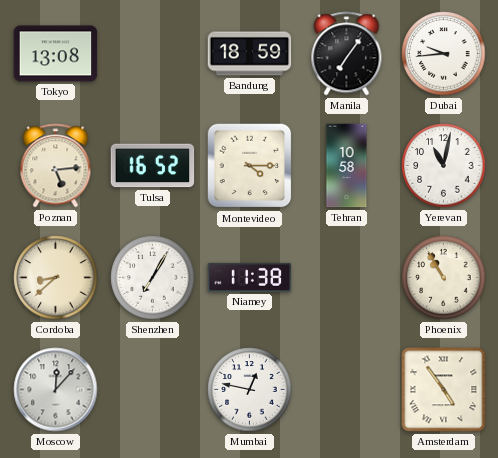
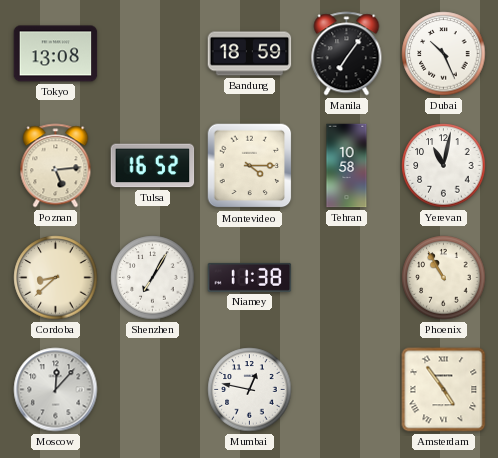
Dubai: 9:44 -> 10:26
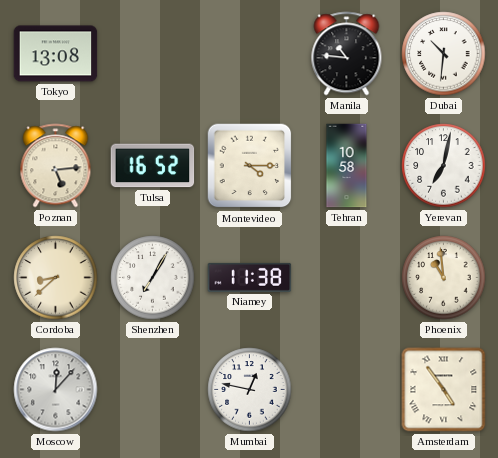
Bandung: 18:59 -> none
Manila: 7:06 -> 10:46
Dubai: 10:26 -> 10:31
Yerevan: 11:02 -> 7:02
Phoenix: 10:55 -> 10:59
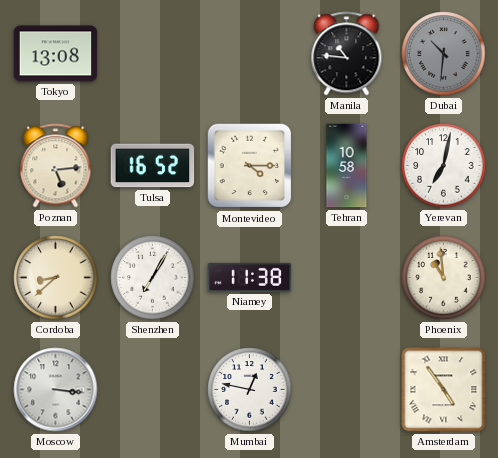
Dubai dial: white -> grey
Moscow: 12:07 -> 3:16
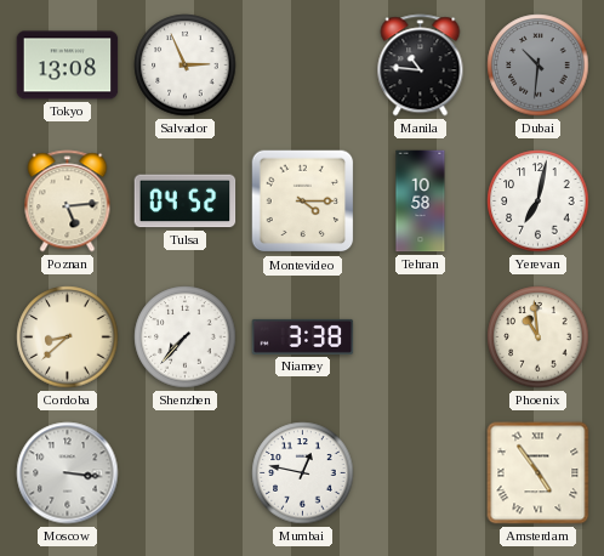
Salvador: none -> 2:56
Tulsa: 16:52 -> 04:52
Shenzhen: 7:05 -> 7:37
Niamey: 11:38 -> 3:38
